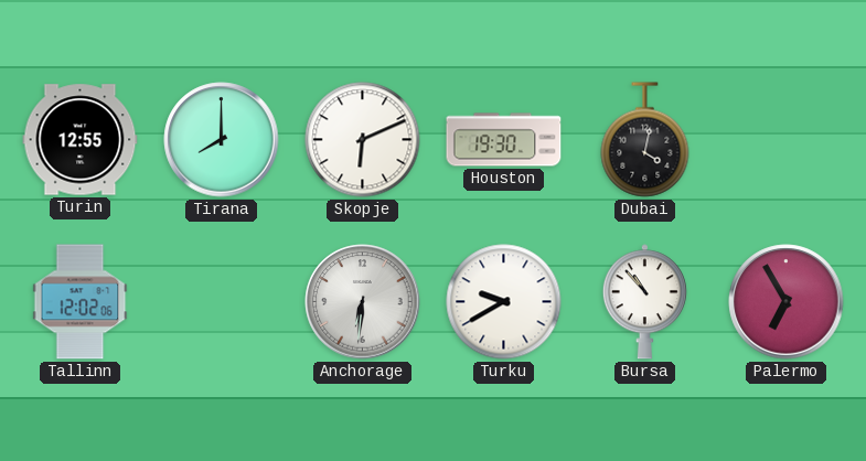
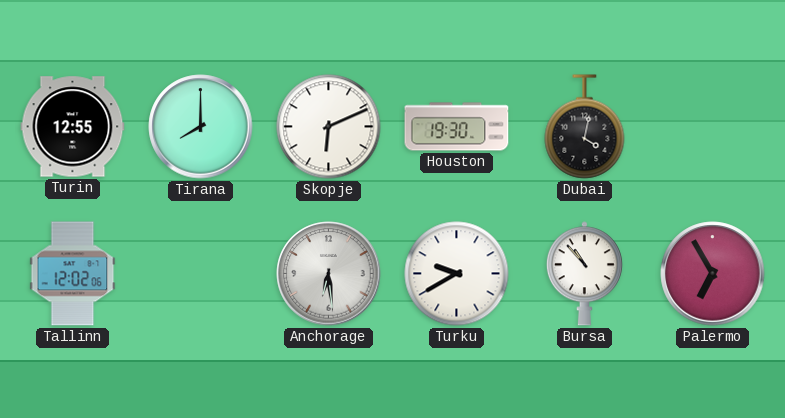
Anchorage: 6:31 -> 6:29
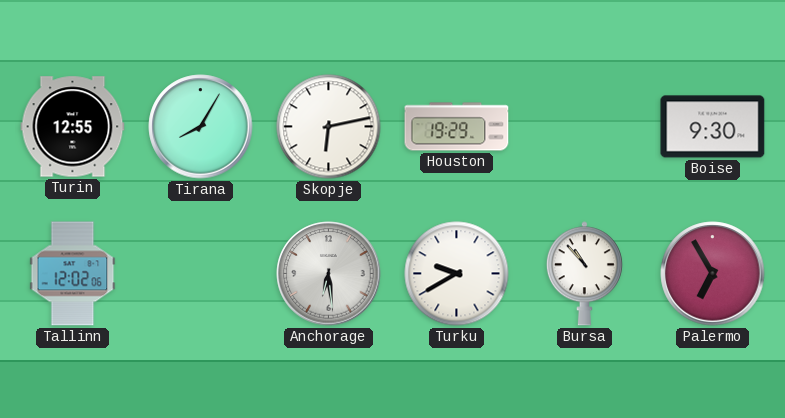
Tirana: 8:00 -> 8:05
Skopje: 6:11 -> 6:13
Houston: 19:30 -> 19:29
Dubai: 4:02 -> none
Boise: none -> 9:30
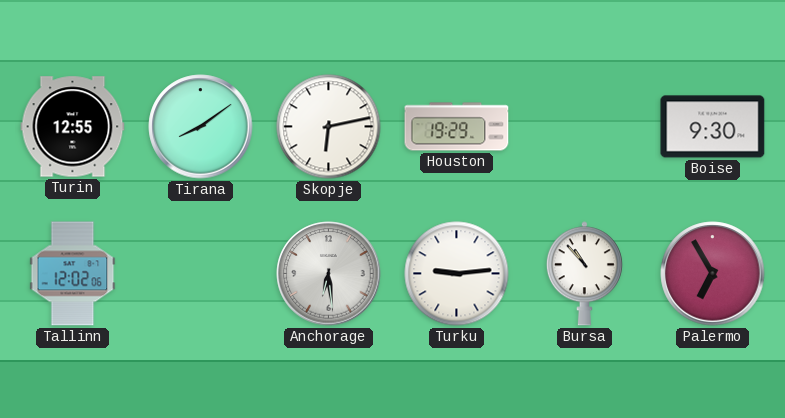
Tirana: 8:05 -> 8:09
Turku: 9:40 -> 9:14
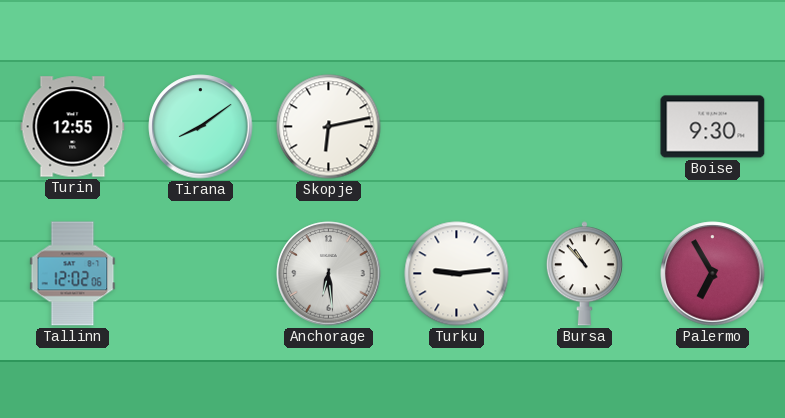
Houston: 19:29 -> none
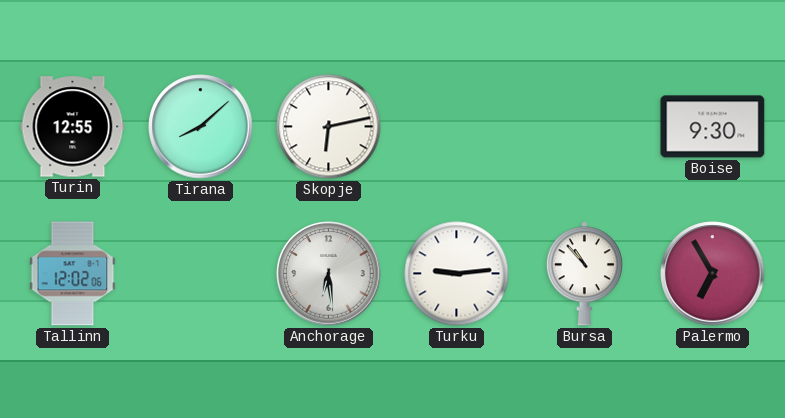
Tirana: 8:09 -> 8:08
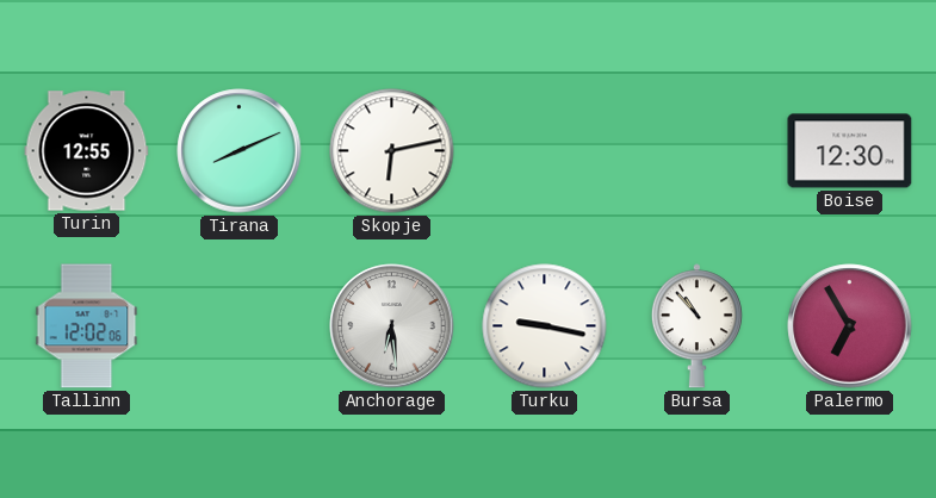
Tirana: 8:08 -> 8:11
Boise: 9:30 -> 12:30
Turku: 9:14 -> 9:17
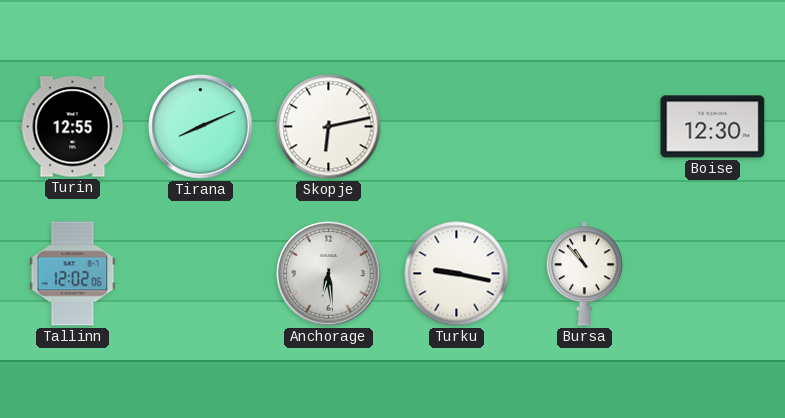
Palermo: 6:55 -> none
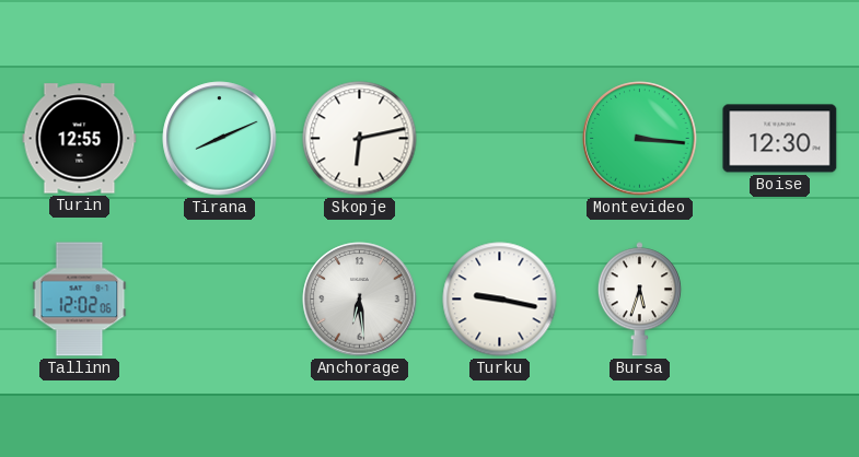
Montevideo: none -> 3:16
Bursa: 10:53 -> 5:33
